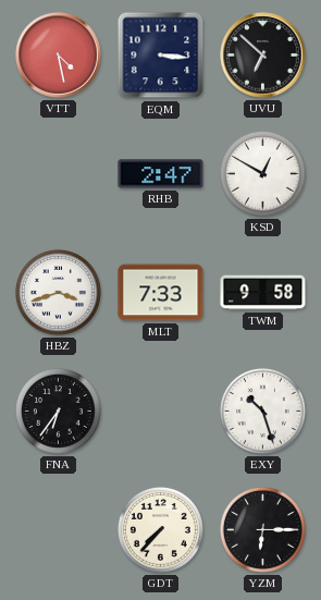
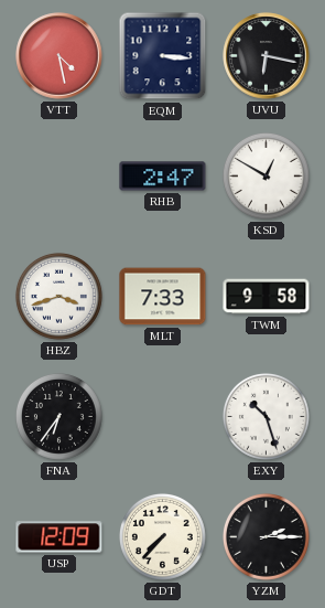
UVU: 6:52 -> 6:17
USP: none -> 12:09
YZM: 6:15 -> 2:15
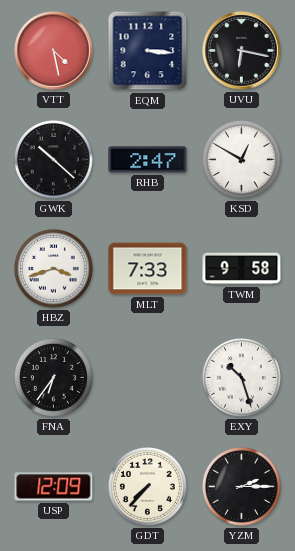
GWK: none -> 10:22
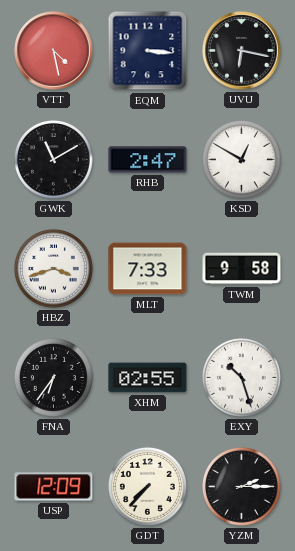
GWK: 10:22 -> 11:10
XHM: none -> 02:55
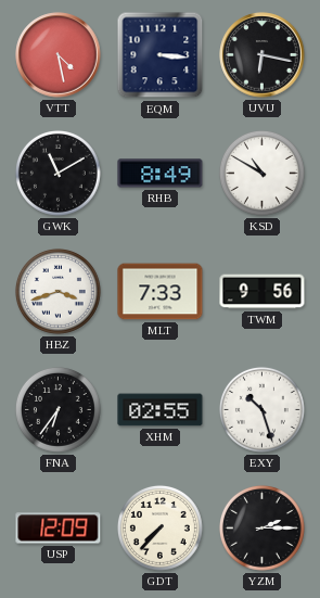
RHB: 2:47 -> 8:49
KSD: 12:50 -> 10:50
TWM: 9:58 -> 9:56
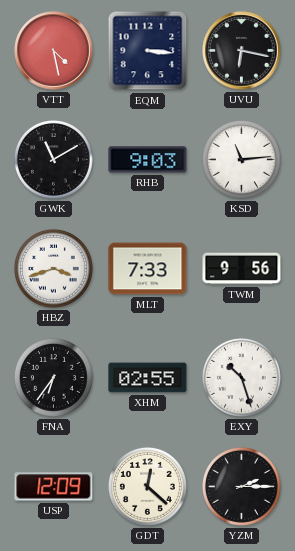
RHB: 8:49 -> 9:03
KSD: 10:50 -> 11:14
GDT: 7:37 -> 12:22
